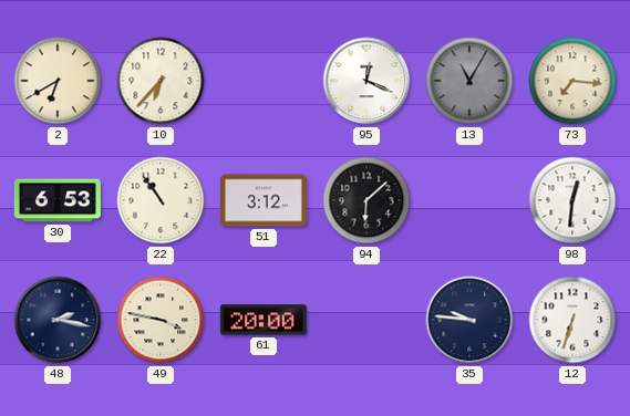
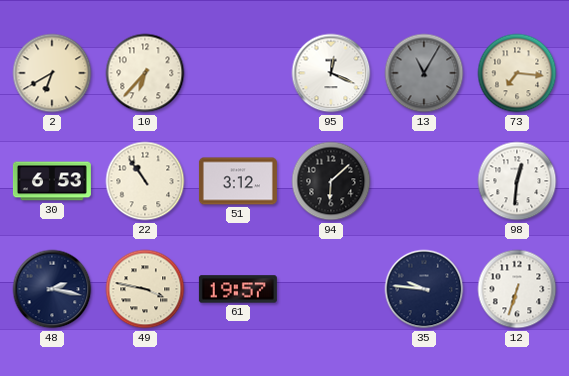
61: 20:00 -> 19:57
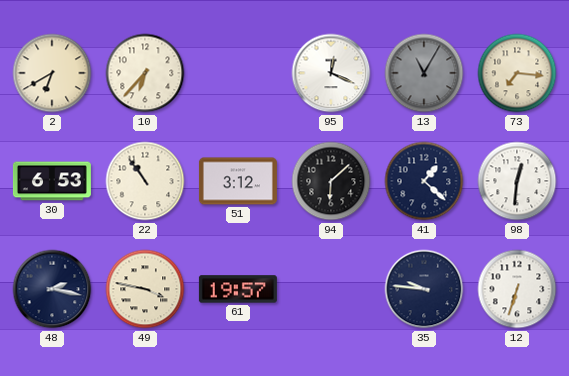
41: none -> 1:22
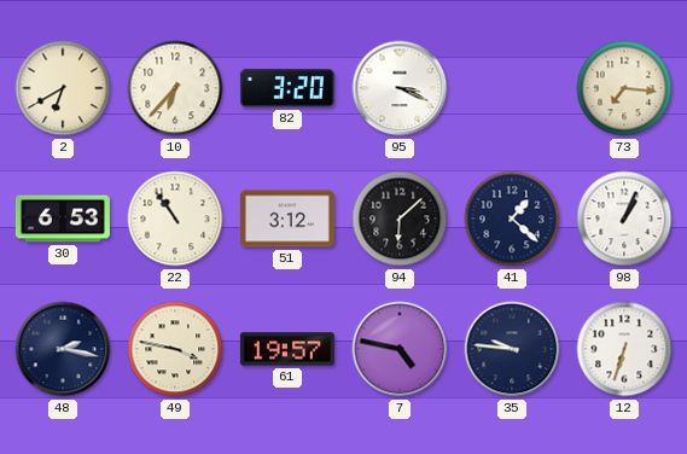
82: none -> 3:20
95: 12:19 -> 3:19
13: 11:05 -> none
98: 12:31 -> 1:04
7: none -> 4:47
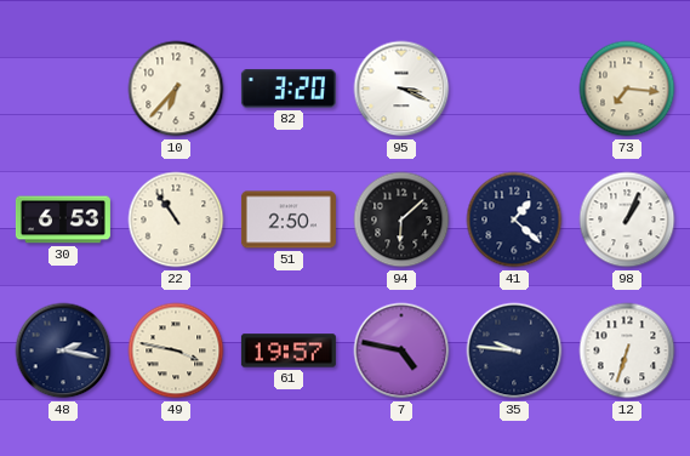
2: 6:40 -> none
51: 3:12 -> 2:50
